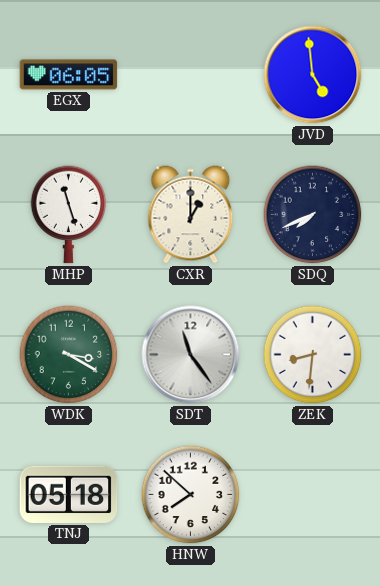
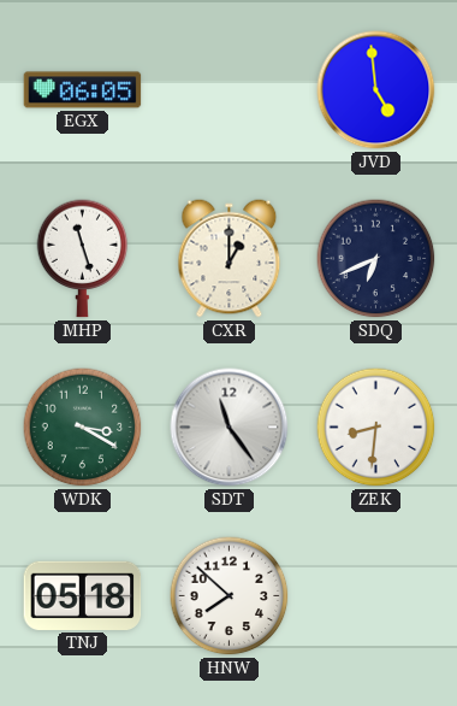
SDQ: 7:41 -> 6:41
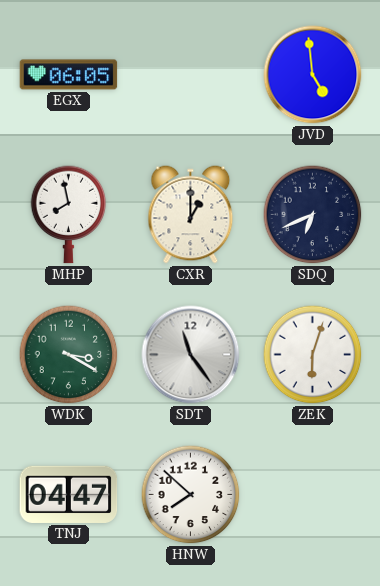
MHP: 11:27 -> 7:58
ZEK: 8:31 -> 6:03
TNJ: 05:18 -> 04:47
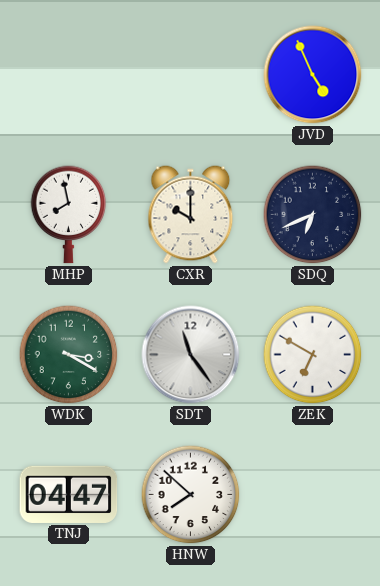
EGX: 06:05 -> none
JVD: 4:59 -> 4:56
CXR: 1:00 -> 10:00
ZEK: 6:03 -> 6:50
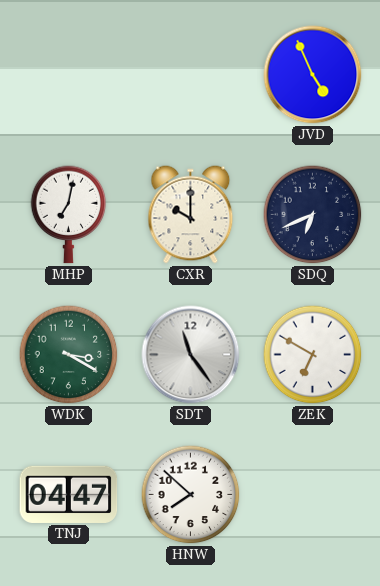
MHP: 7:58 -> 7:02
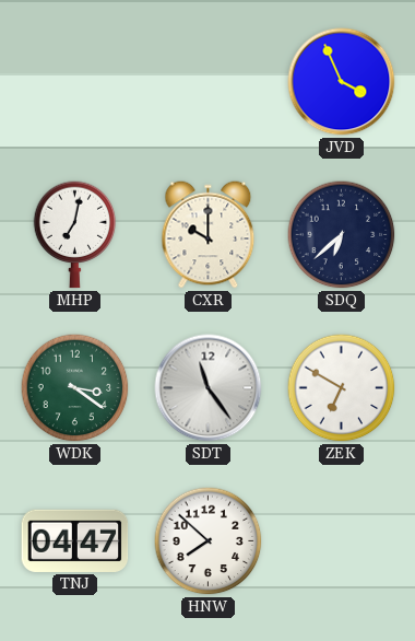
JVD: 4:56 -> 3:56
SDQ: 6:41 -> 6:38
WDK: 3:20 -> 3:21
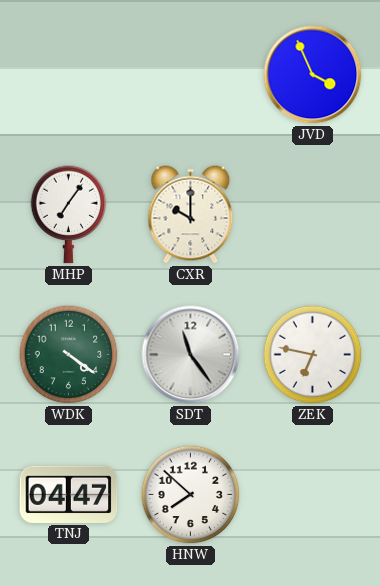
MHP: 7:02 -> 7:06
SDQ: 6:38 -> none
WDK: 3:21 -> 4:21
ZEK: 6:50 -> 6:47
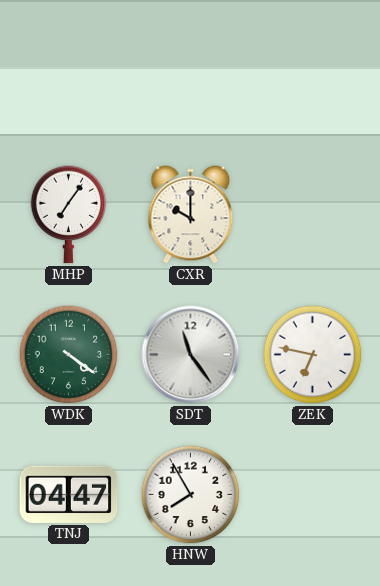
JVD: 3:56 -> none
HNW: 7:52 -> 7:55
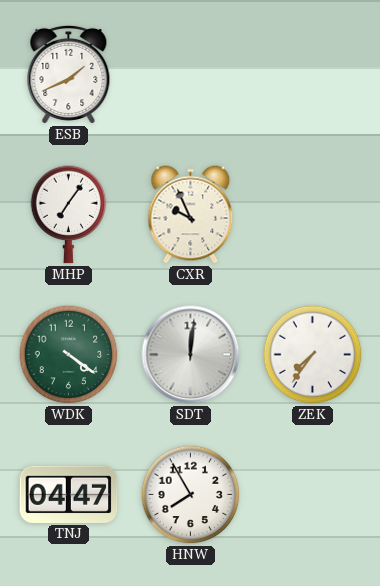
ESB: none -> 1:41
CXR: 10:00 -> 9:56
SDT: 11:24 -> 12:01
ZEK: 6:47 -> 7:36
